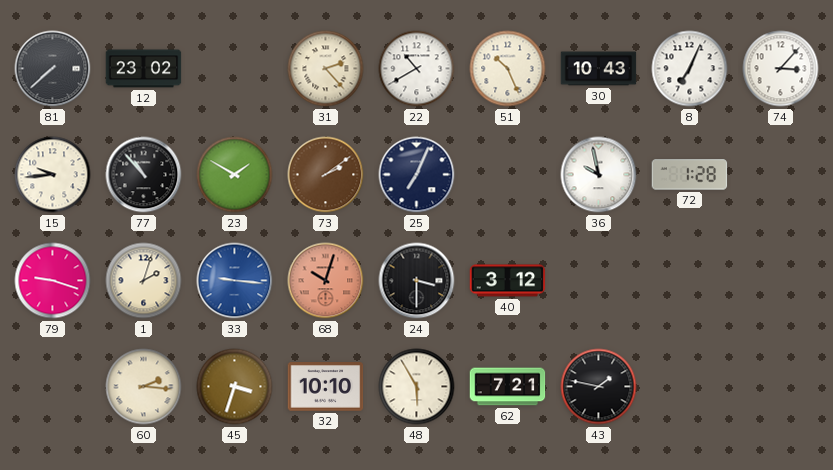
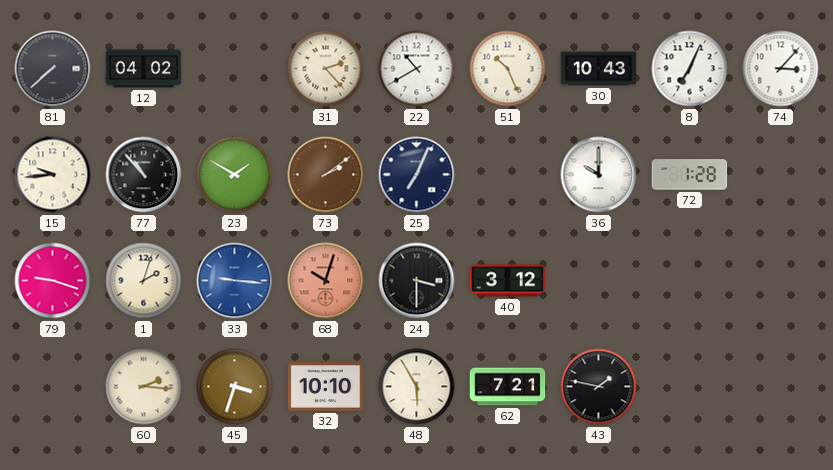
12: 23:02 -> 04:02
36: 9:58 -> 10:00
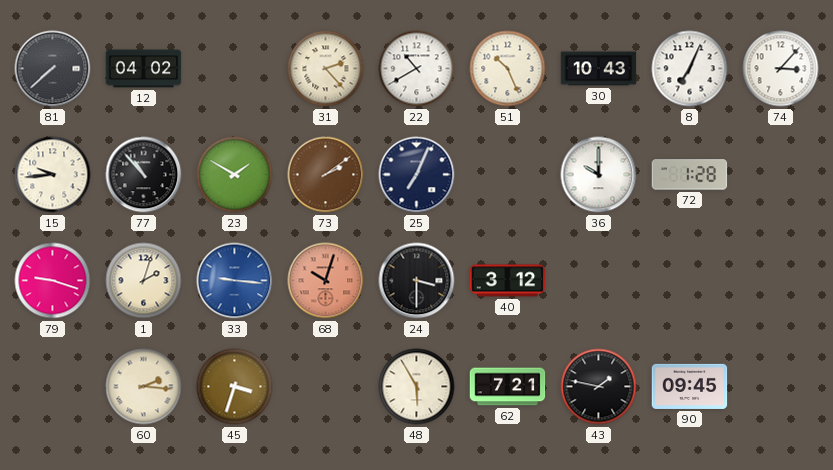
32: 10:10 -> none
90: none -> 09:45
